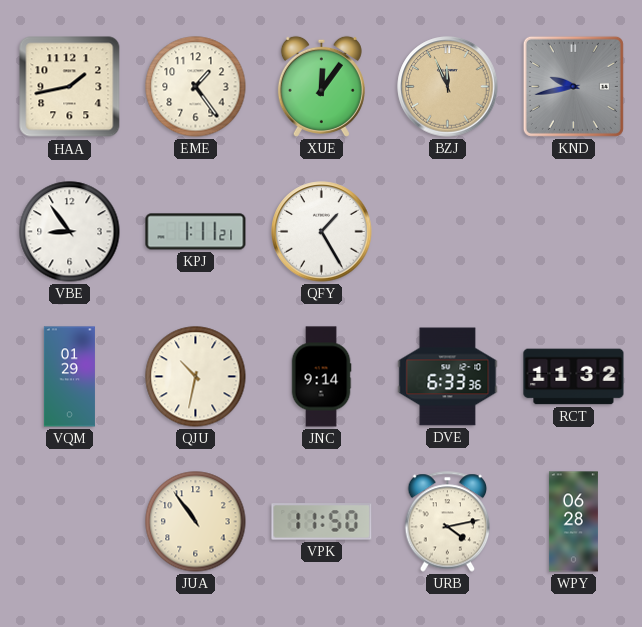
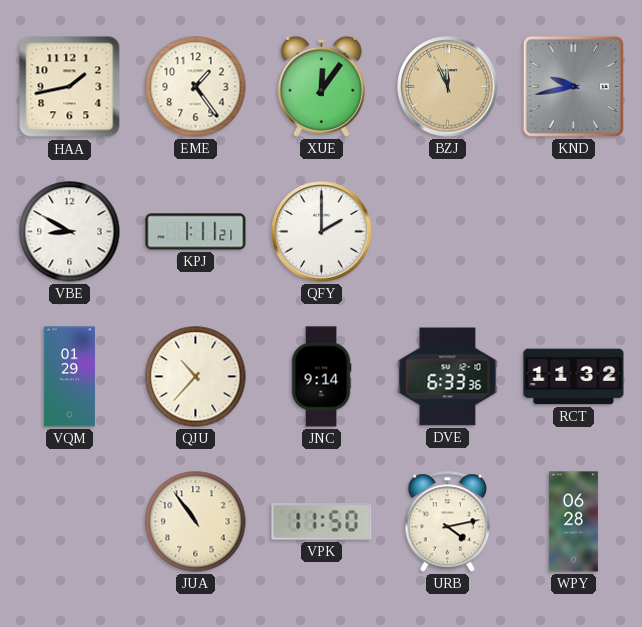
VBE: 8:54 -> 8:50
QFY: 1:25 -> 2:00
QJU: 10:32 -> 10:37
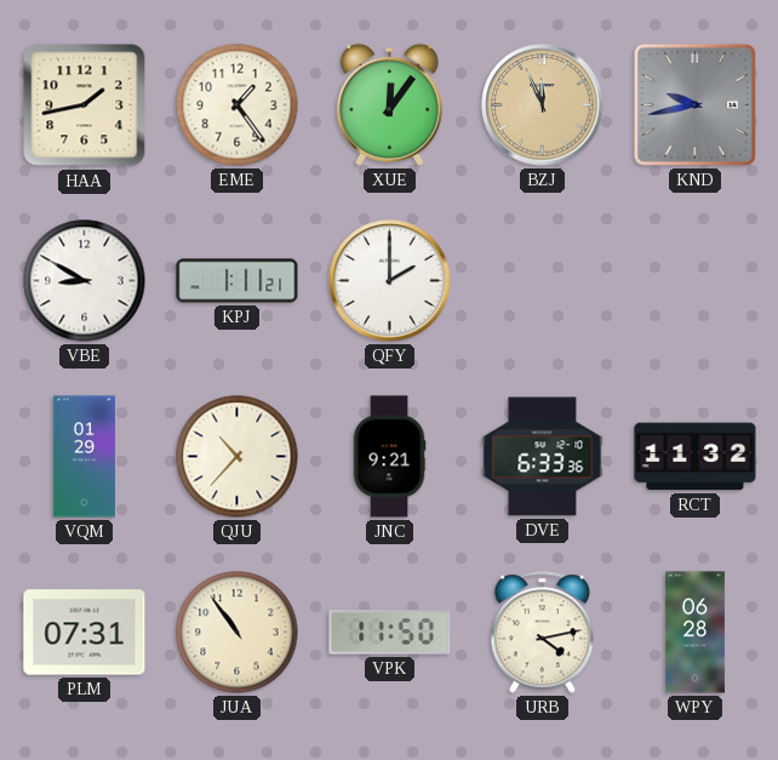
JNC: 9:14 -> 9:21
PLM: none -> 07:31
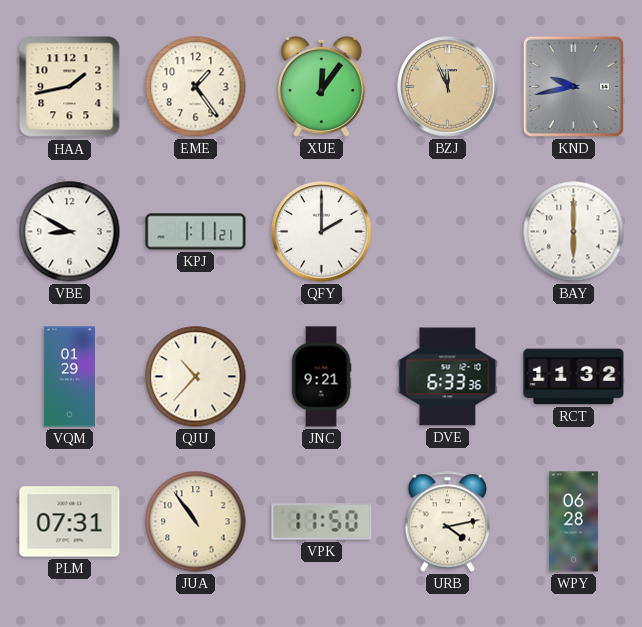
BAY: none -> 6:00
